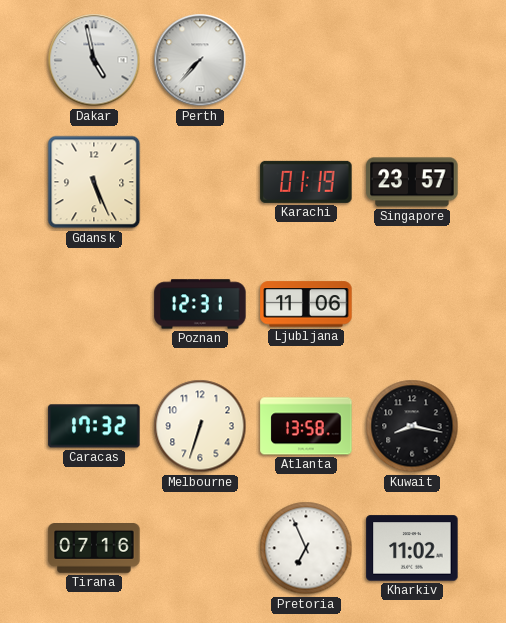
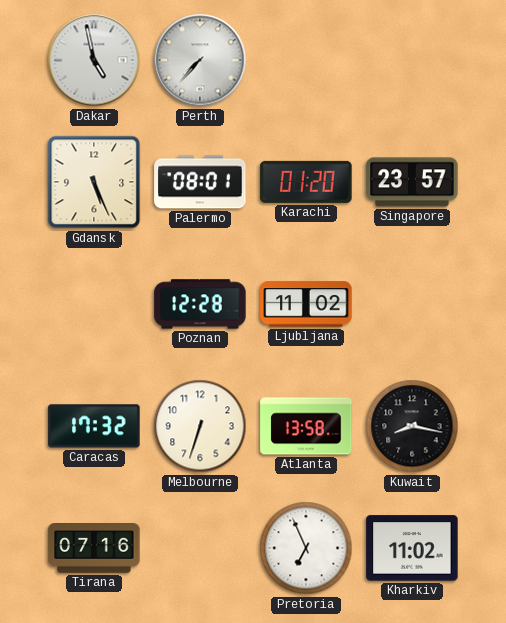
Palermo: none -> 08:01
Karachi: 01:19 -> 01:20
Poznan: 12:31 -> 12:28
Ljubljana: 11:06 -> 11:02
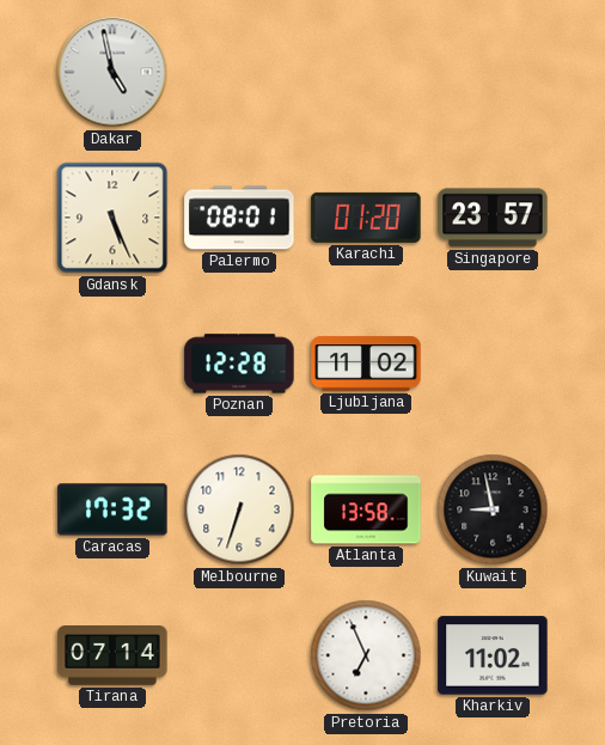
Perth: 7:37 -> none
Kuwait: 8:17 -> 8:58
Tirana: 07:16 -> 07:14
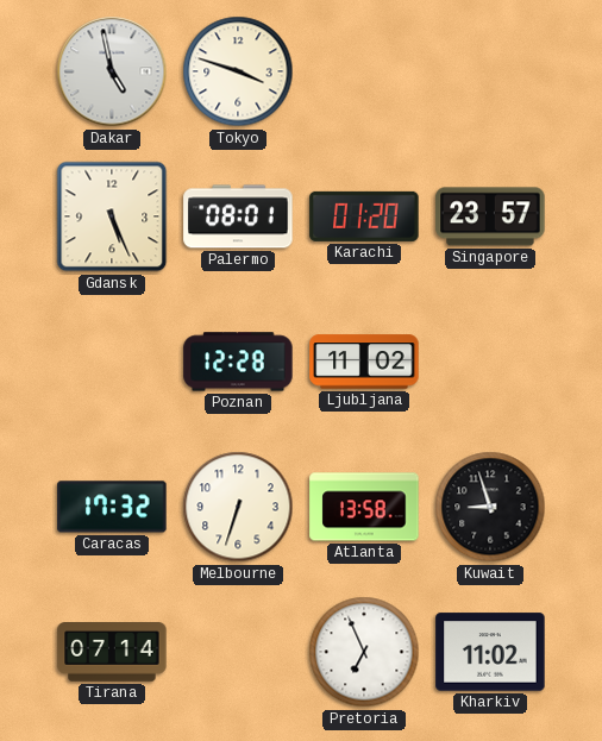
Tokyo: none -> 3:48
Kuwait: 8:58 -> 8:57
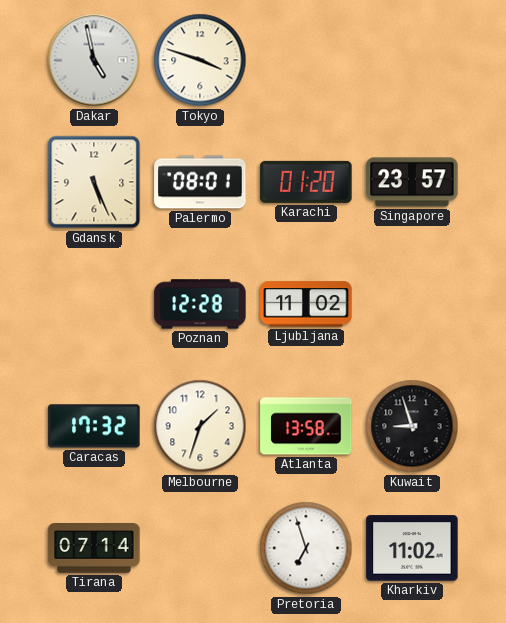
Melbourne: 6:33 -> 1:33
Pretoria: 6:56 -> 6:57
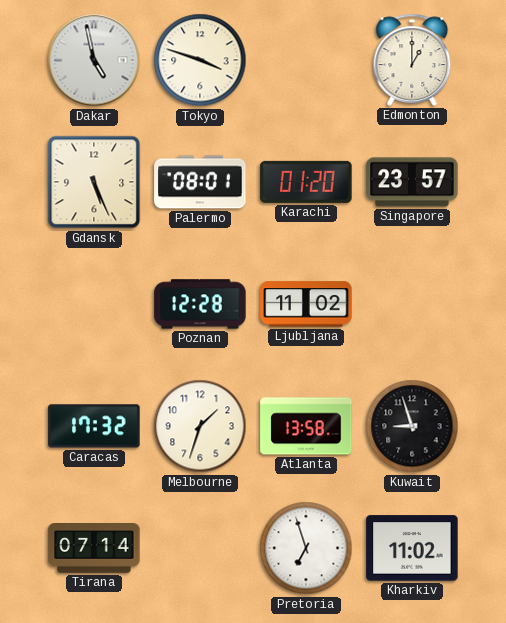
Edmonton: none -> 1:00
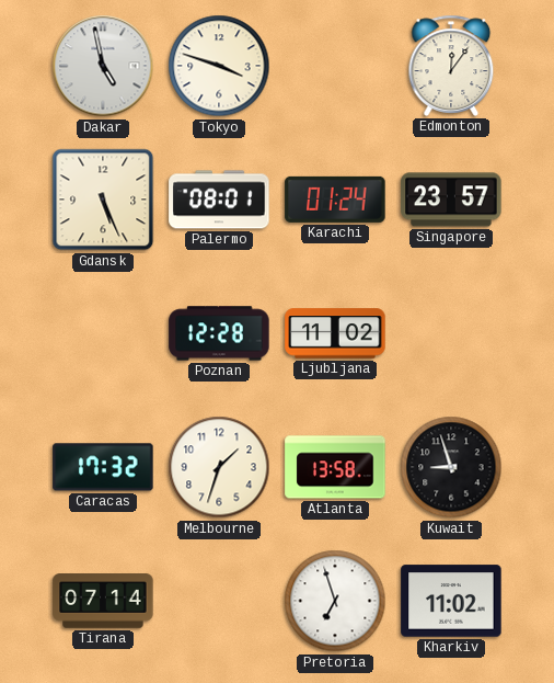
Edmonton: 1:00 -> 12:06
Karachi: 01:20 -> 01:24
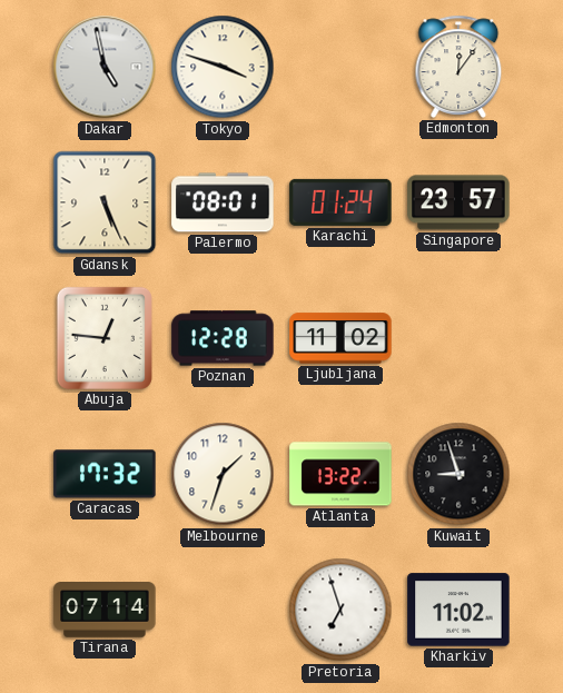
Abuja: none -> 12:46
Atlanta: 13:58 -> 13:22
